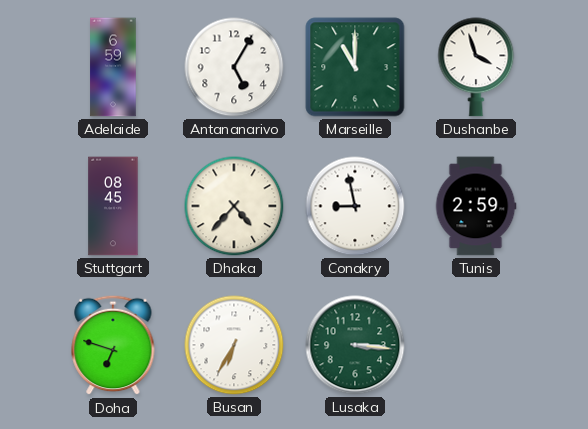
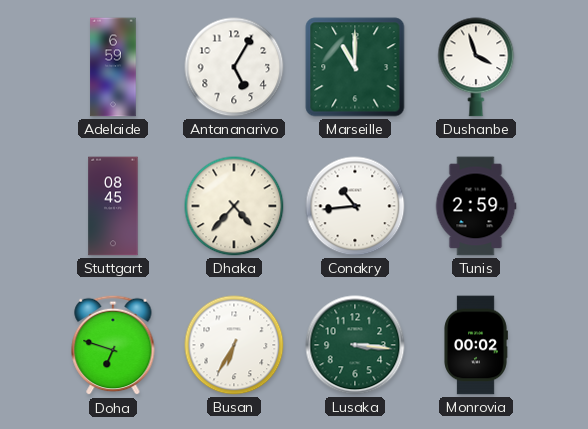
Conakry: 8:58 -> 10:44
Monrovia: none -> 00:02
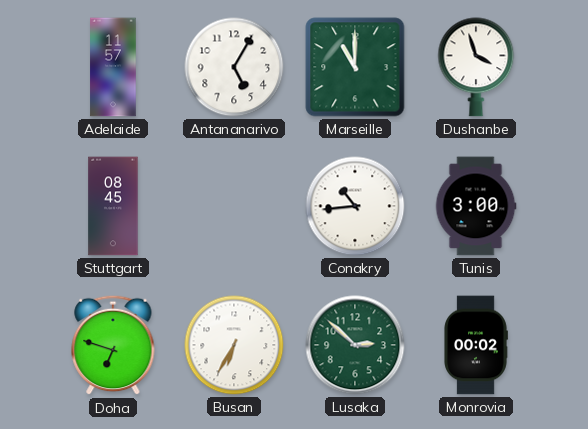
Adelaide: 6:59 -> 11:57
Dhaka: 4:37 -> none
Tunis: 2:59 -> 3:00
Lusaka: 3:16 -> 2:52
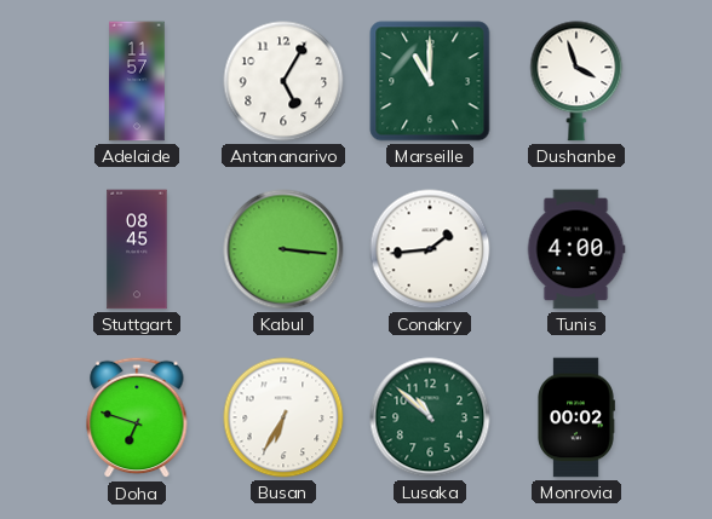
Kabul: none -> 3:16
Conakry: 10:44 -> 1:44
Tunis: 3:00 -> 4:00
Lusaka: 2:52 -> 10:52
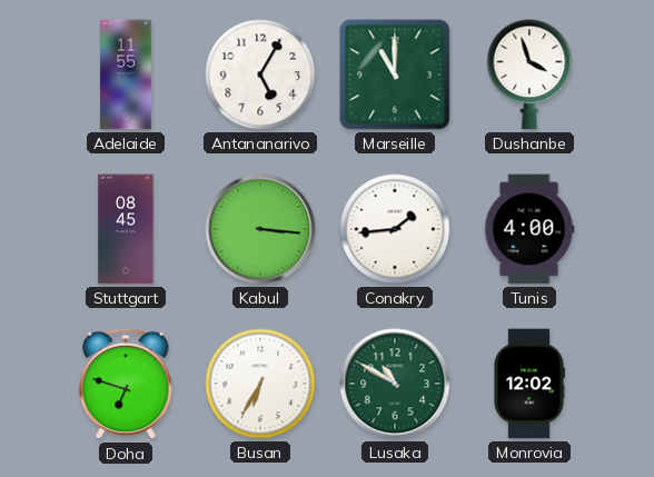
Adelaide: 11:57 -> 11:55
Lusaka: 10:52 -> 10:50
Monrovia: 00:02 -> 12:02
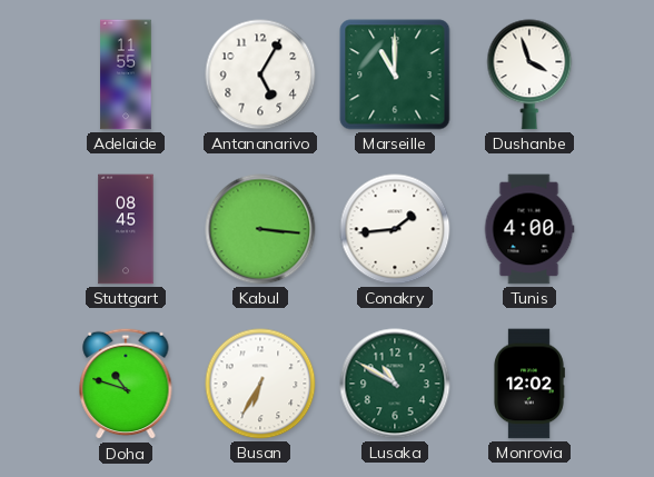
Doha: 6:48 -> 10:48
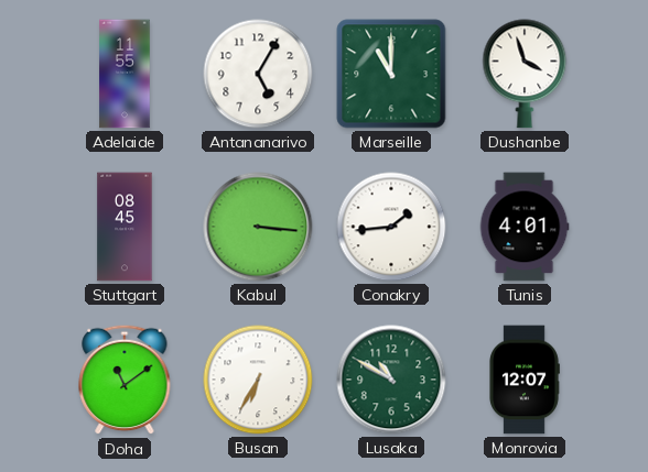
Tunis: 4:00 -> 4:01
Doha: 10:48 -> 11:09
Monrovia: 12:02 -> 12:07
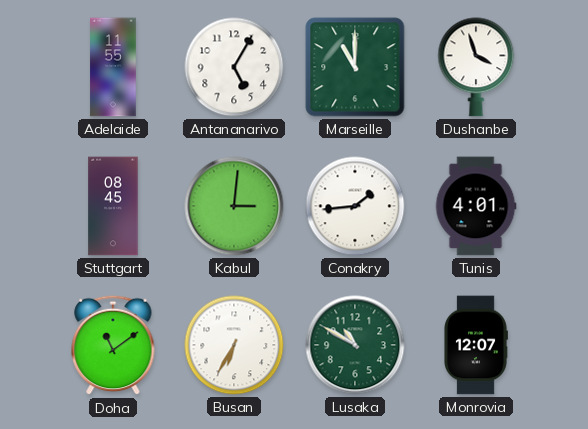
Kabul: 3:16 -> 3:01
